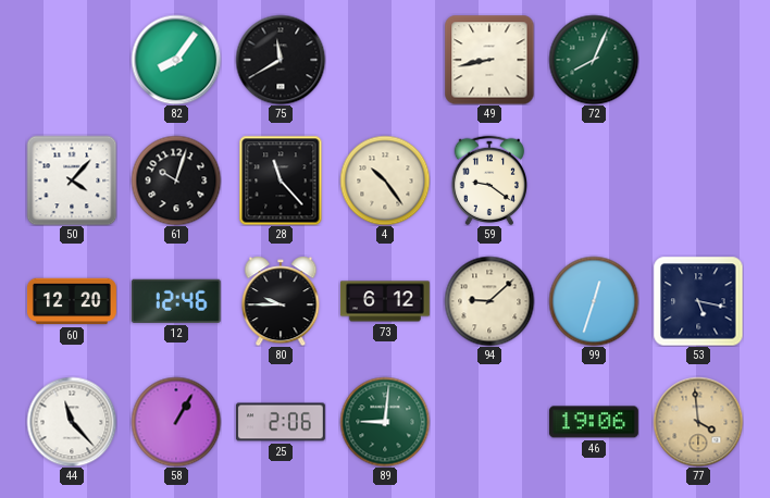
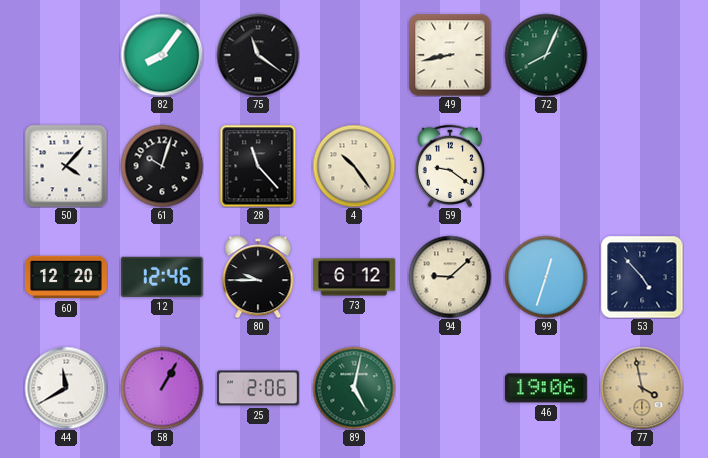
75: 11:40 -> 11:21
53: 5:17 -> 4:53
44: 11:23 -> 11:40
89: 9:01 -> 5:02
77: 3:59 -> 3:58
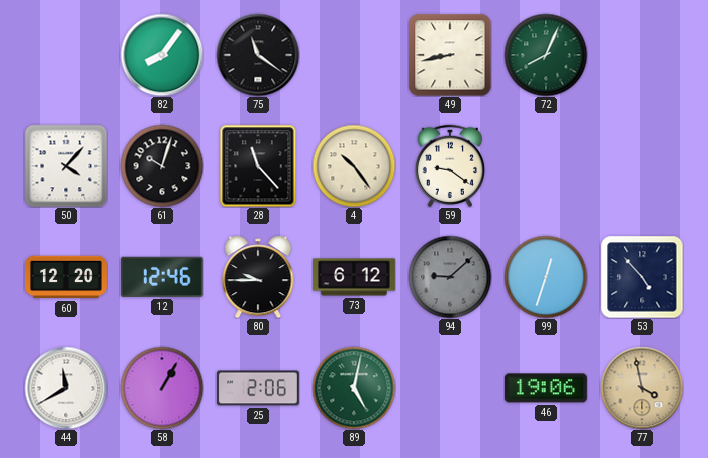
94 dial: cream -> grey
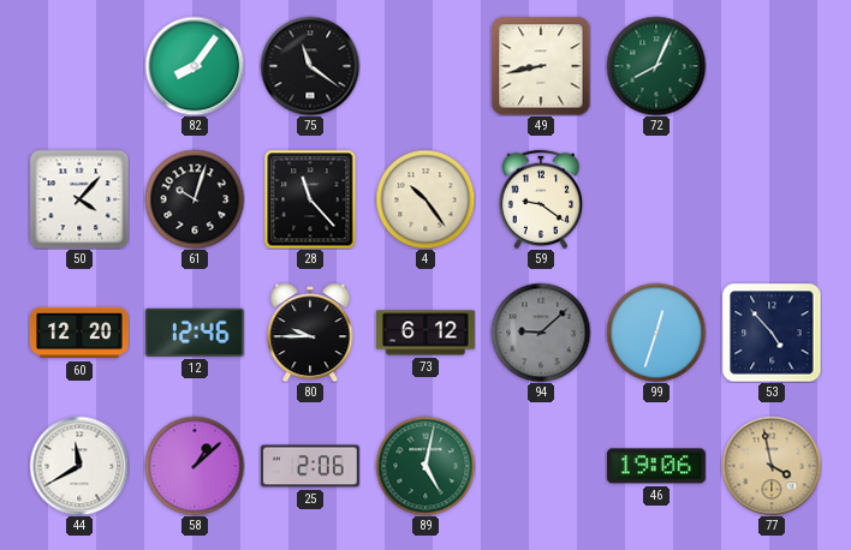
58: 1:05 -> 1:08
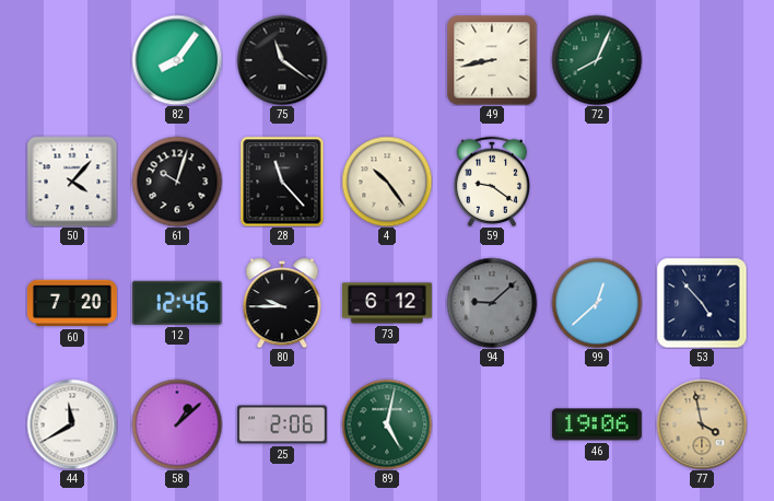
60: 12:20 -> 7:20
99: 12:33 -> 12:38
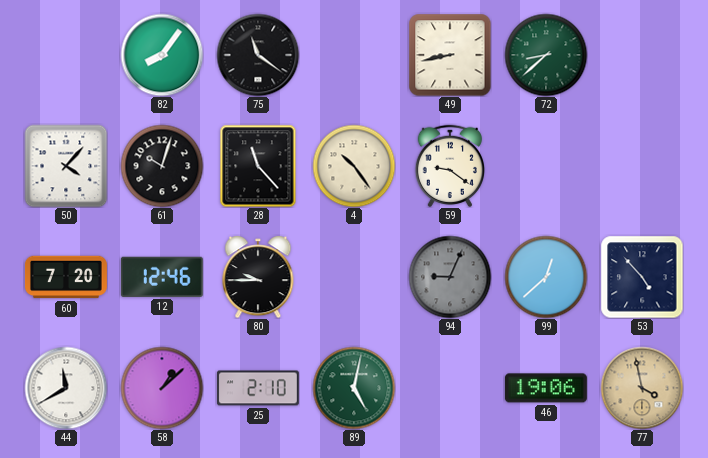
72: 8:04 -> 8:38
73: 6:12 -> none
94: 9:08 -> 9:04
25: 2:06 -> 2:10
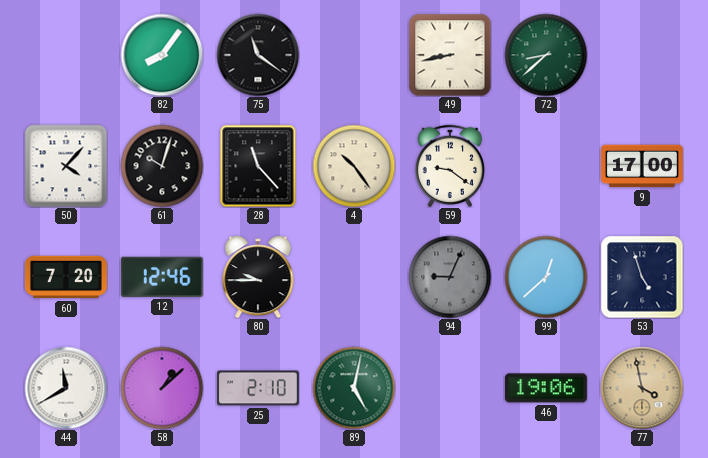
9: none -> 17:00
53: 4:53 -> 4:57
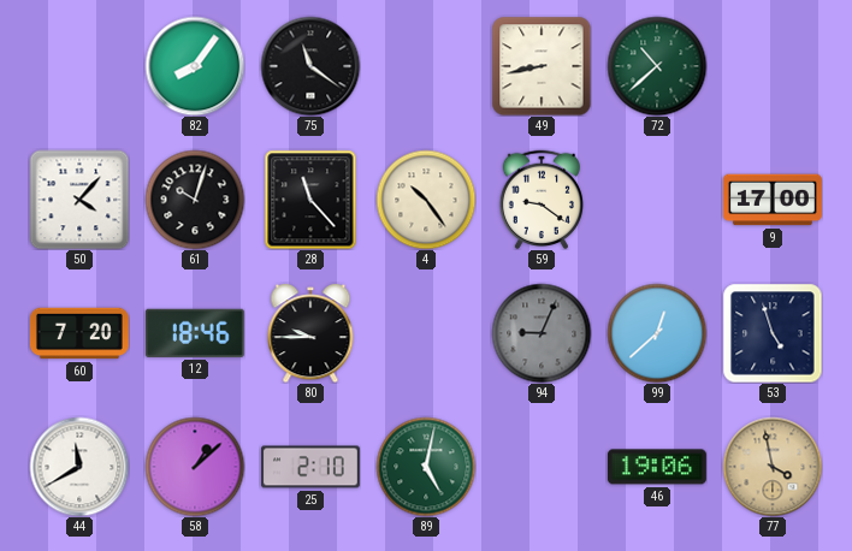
72: 8:38 -> 10:38
12: 12:46 -> 18:46
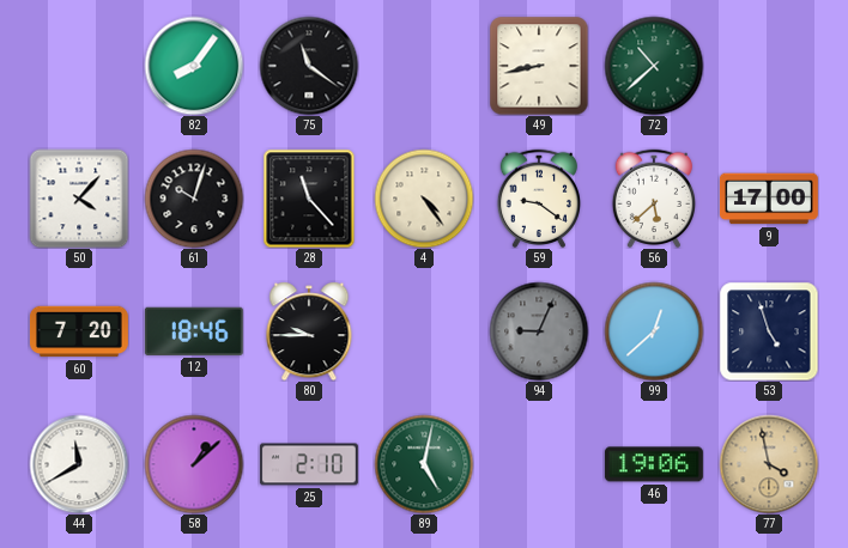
4: 10:24 -> 4:24
56: none -> 5:38
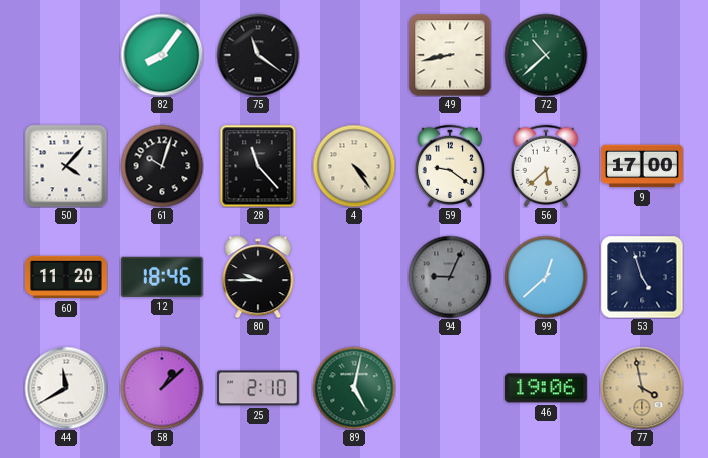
60: 7:20 -> 11:20
